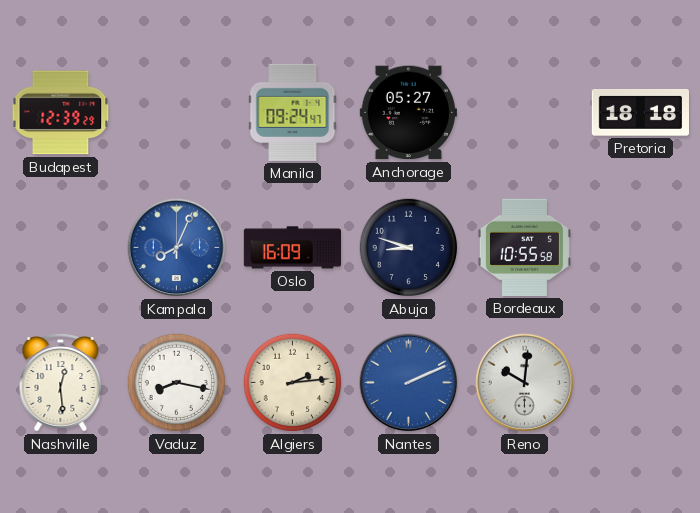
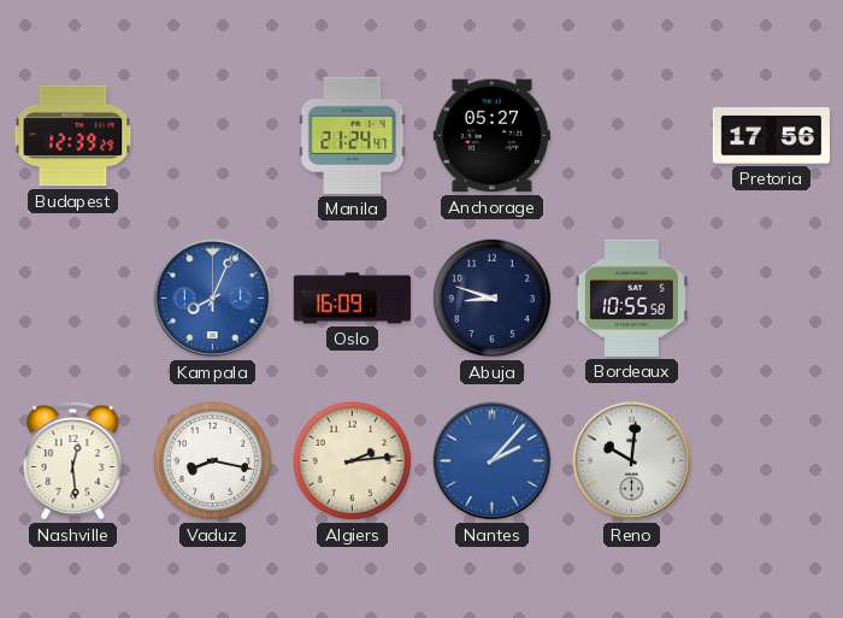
Manila: 09:24 -> 21:24
Pretoria: 18:18 -> 17:56
Nantes: 2:11 -> 2:07
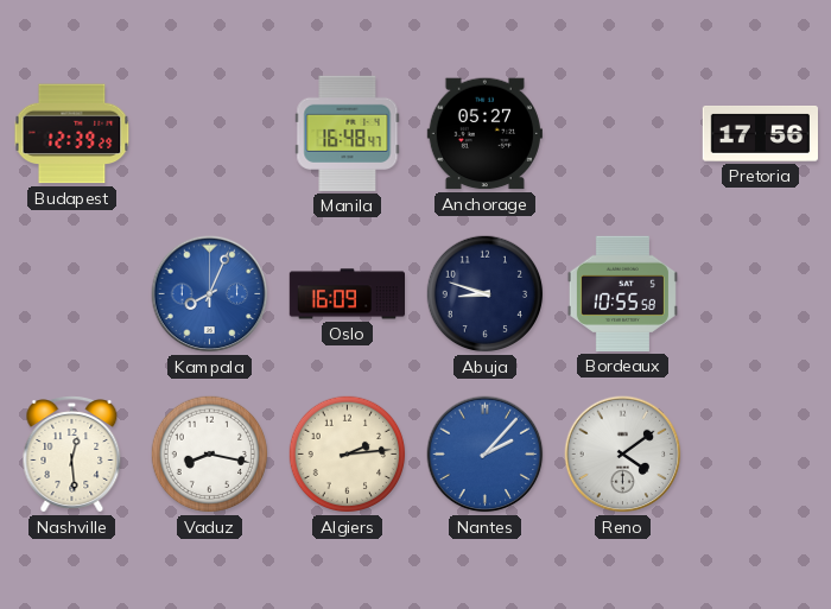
Manila: 21:24 -> 16:48
Reno: 10:01 -> 4:09
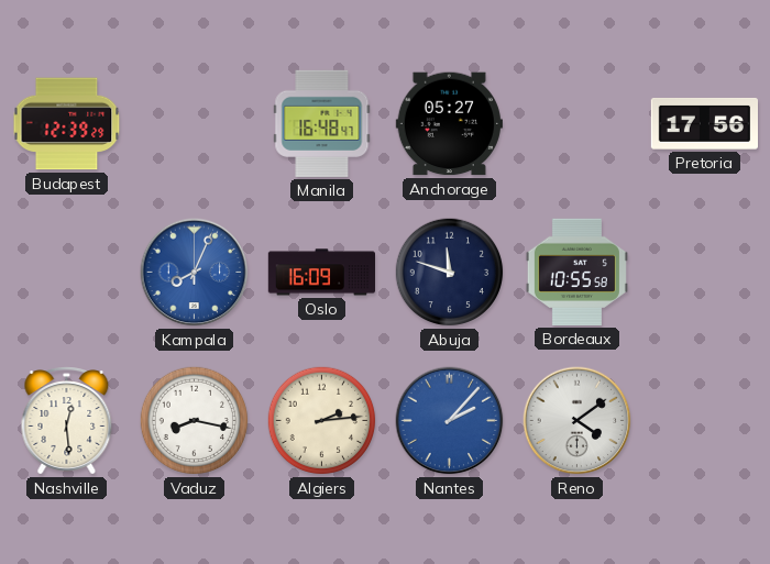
Abuja: 8:48 -> 11:48
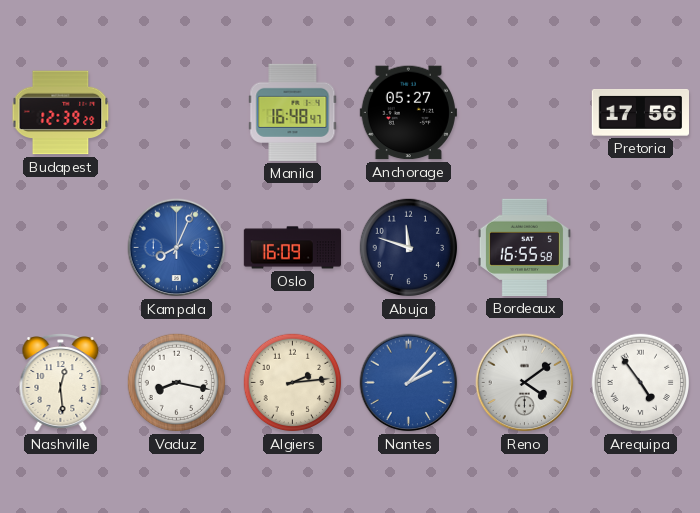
Bordeaux: 10:55 -> 16:55
Arequipa: none -> 4:54
